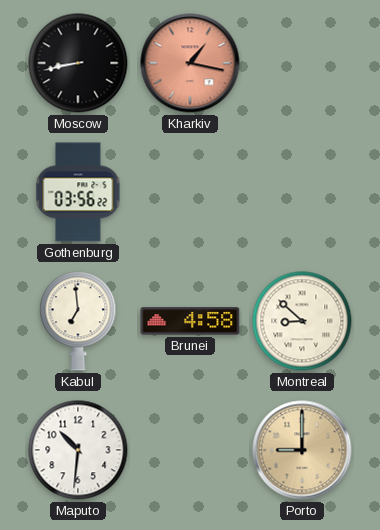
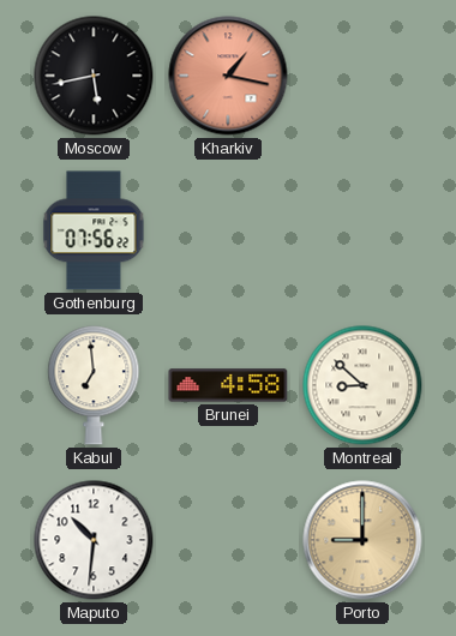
Moscow: 8:43 -> 5:43
Gothenburg: 03:56 -> 07:56
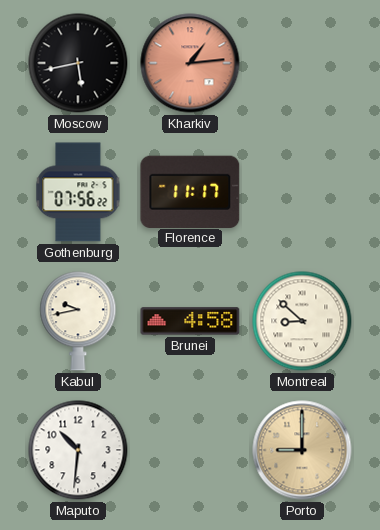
Kharkiv: 1:17 -> 1:14
Florence: none -> 11:17
Kabul: 6:59 -> 9:43
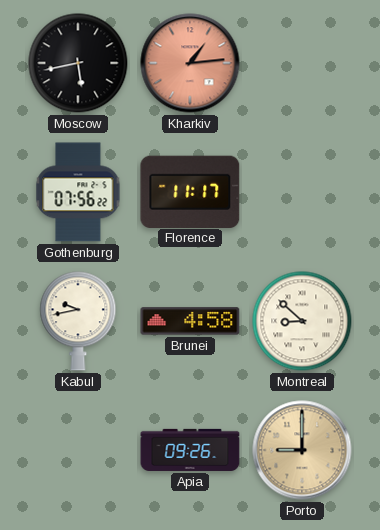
Maputo: 10:31 -> none
Apia: none -> 09:26
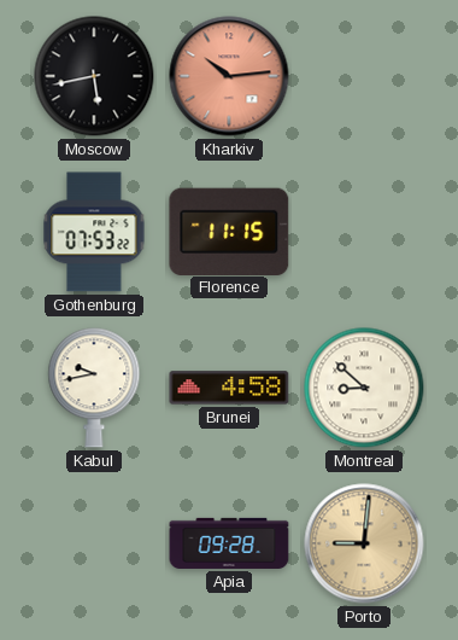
Kharkiv: 1:14 -> 10:14
Gothenburg: 07:56 -> 07:53
Florence: 11:17 -> 11:15
Apia: 09:26 -> 09:28
Porto: 9:00 -> 9:01
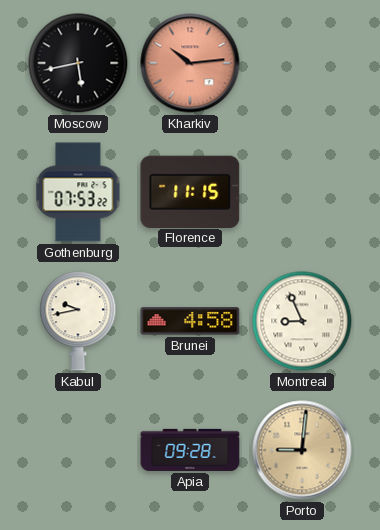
Montreal: 8:52 -> 8:56
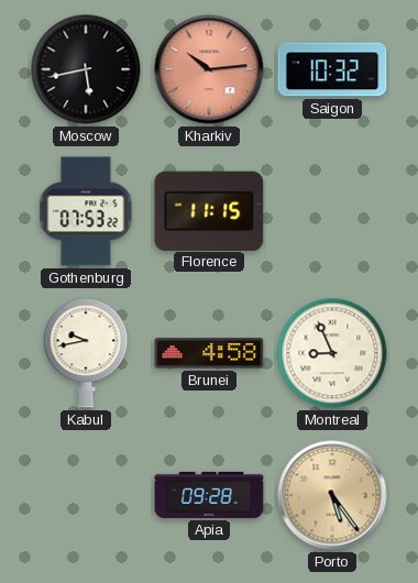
Saigon: none -> 10:32
Porto: 9:01 -> 5:24
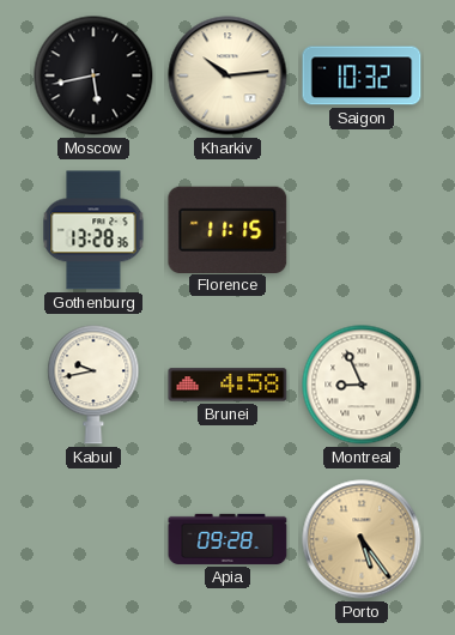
Kharkiv dial: salmon -> cream
Gothenburg: 07:53 -> 13:28
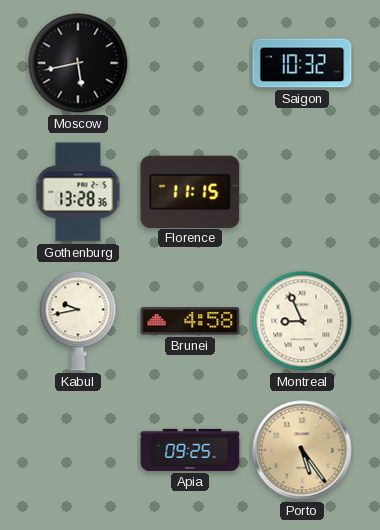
Kharkiv: 10:14 -> none
Apia: 09:28 -> 09:25
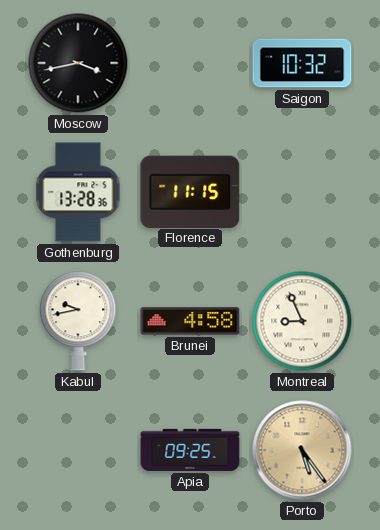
Moscow: 5:43 -> 3:43
